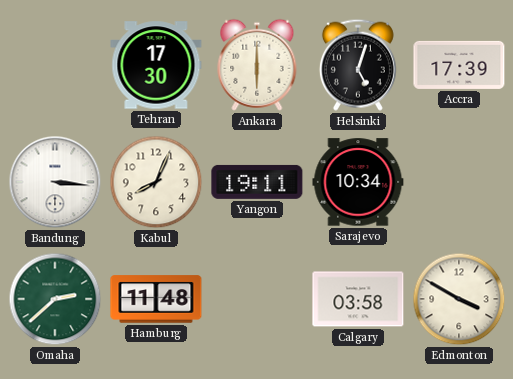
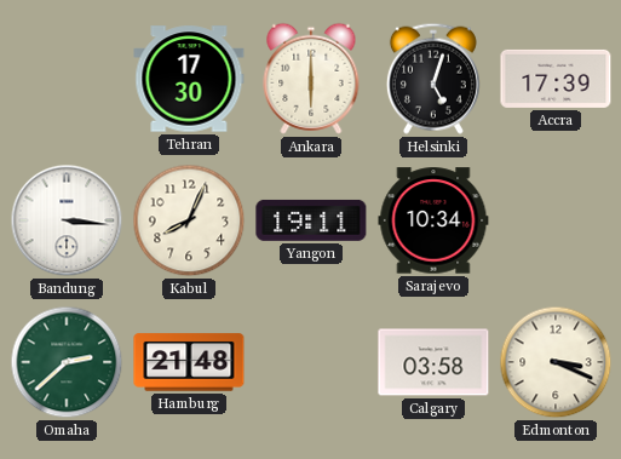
Hamburg: 11:48 -> 21:48
Edmonton: 3:50 -> 3:19
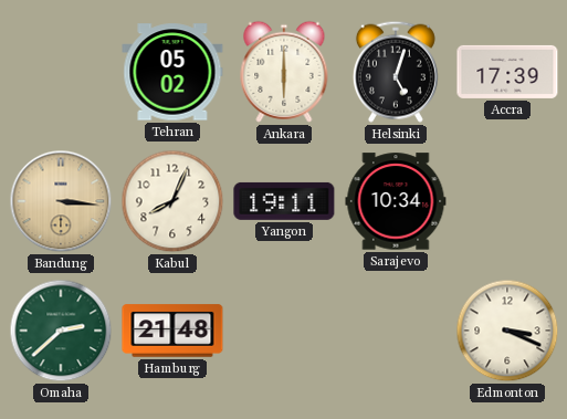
Tehran: 17:30 -> 05:02
Bandung dial: white -> champagne
Calgary: 03:58 -> none
